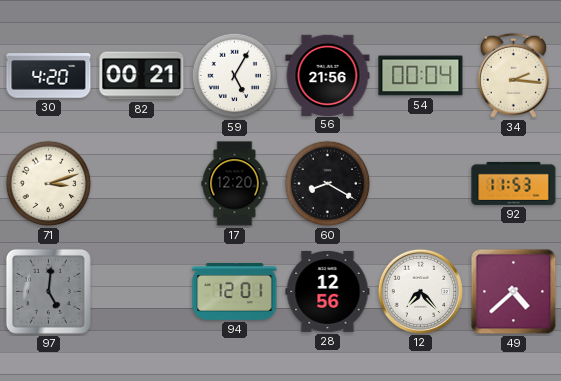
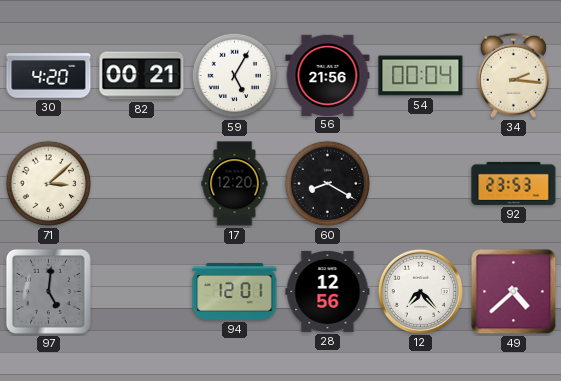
71: 3:12 -> 3:08
92: 11:53 -> 23:53
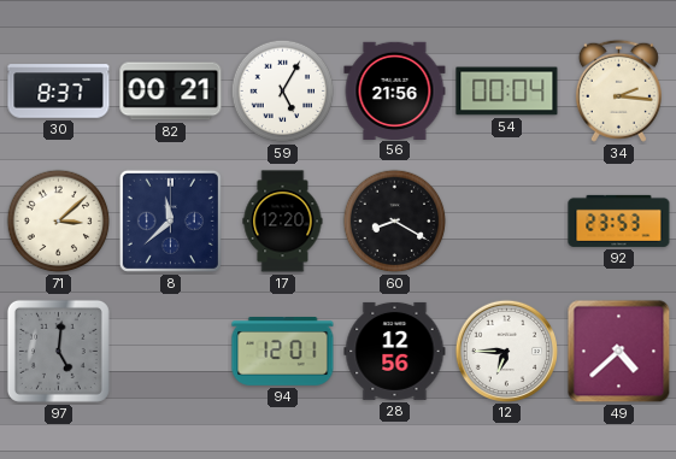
30: 4:20 -> 8:37
8: none -> 11:38
12: 7:23 -> 6:45
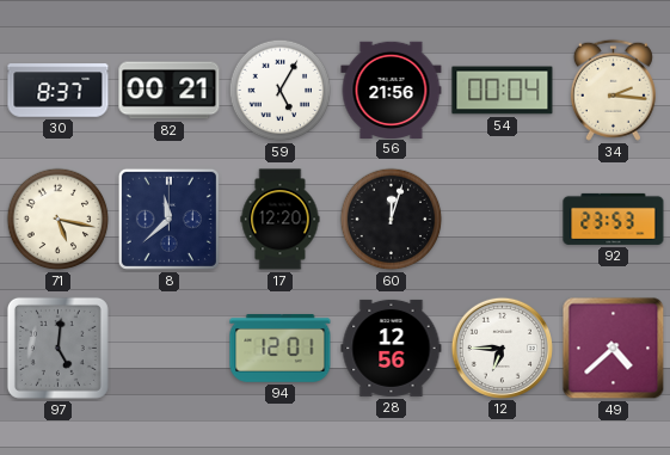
71: 3:08 -> 5:17
60: 8:20 -> 12:03
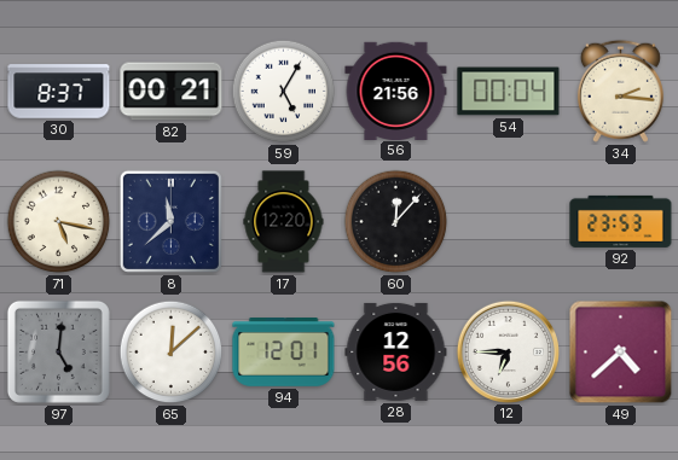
60: 12:03 -> 12:07
65: none -> 12:08
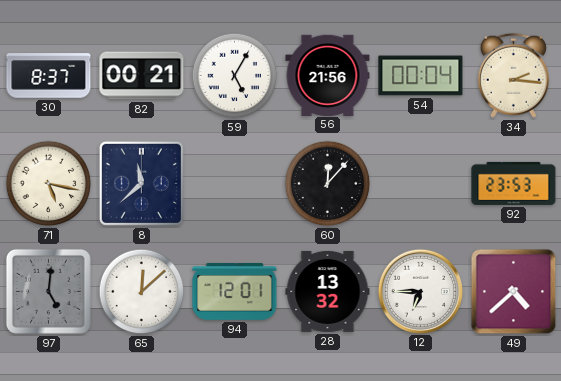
17: 12:20 -> none
28: 12:56 -> 13:32
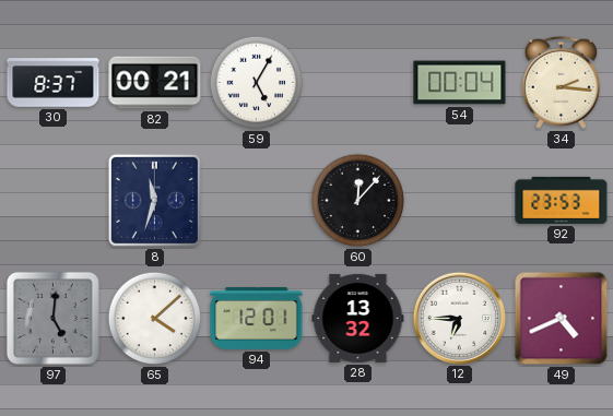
56: 21:56 -> none
71: 5:17 -> none
8: 11:38 -> 11:33
65: 12:08 -> 4:08
49: 4:38 -> 4:41
